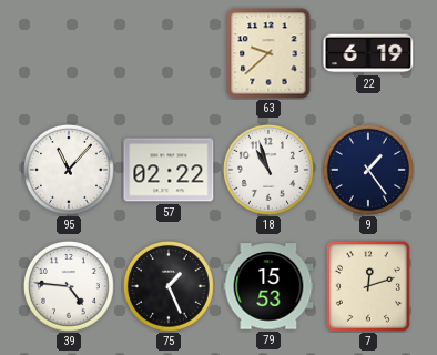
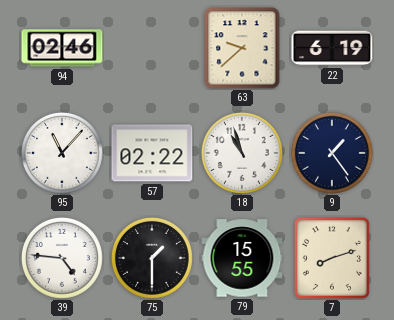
94: none -> 02:46
75: 1:26 -> 1:30
79: 15:53 -> 15:55
7: 12:12 -> 8:12
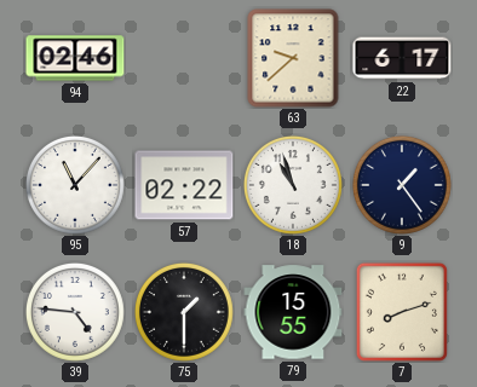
22: 6:19 -> 6:17
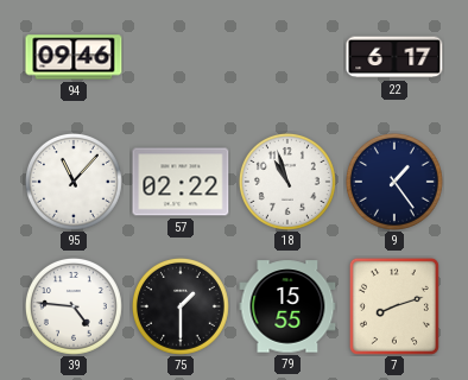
94: 02:46 -> 09:46
63: 9:38 -> none
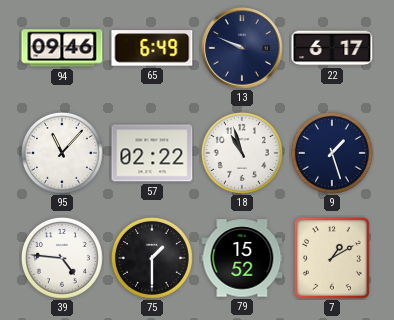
65: none -> 6:49
13: none -> 9:49
9: 1:24 -> 1:27
79: 15:55 -> 15:52
7: 8:12 -> 1:10
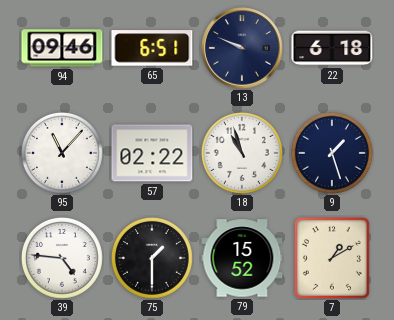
65: 6:49 -> 6:51
22: 6:17 -> 6:18
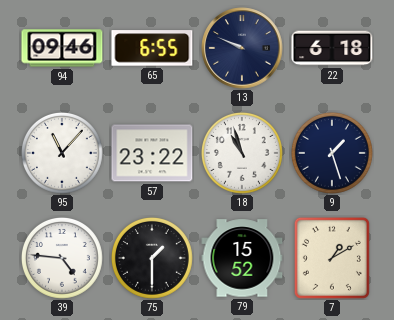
65: 6:51 -> 6:55
57: 02:22 -> 23:22
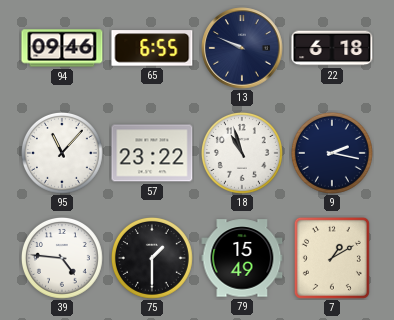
9: 1:27 -> 2:17
79: 15:52 -> 15:49
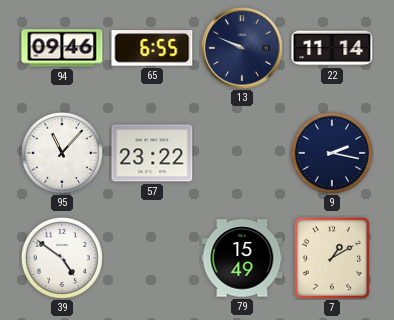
22: 6:18 -> 11:14
18: 10:57 -> none
39: 4:46 -> 4:51
75: 1:30 -> none
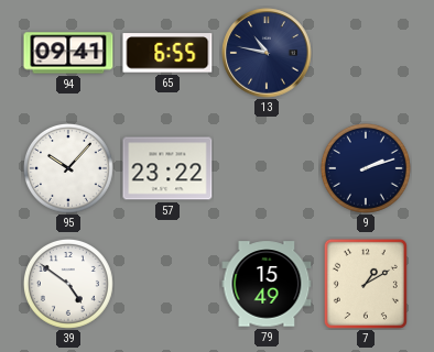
94: 09:46 -> 09:41
13: 9:49 -> 10:47
22: 11:14 -> none
95: 11:07 -> 10:07
9: 2:17 -> 2:12
